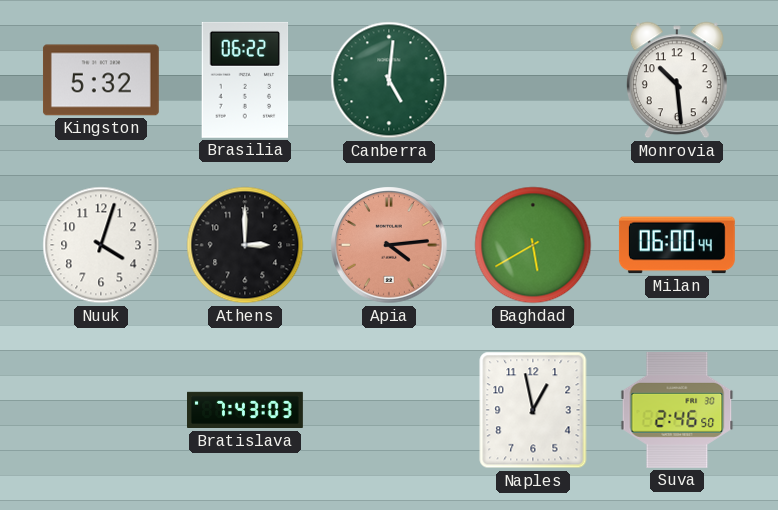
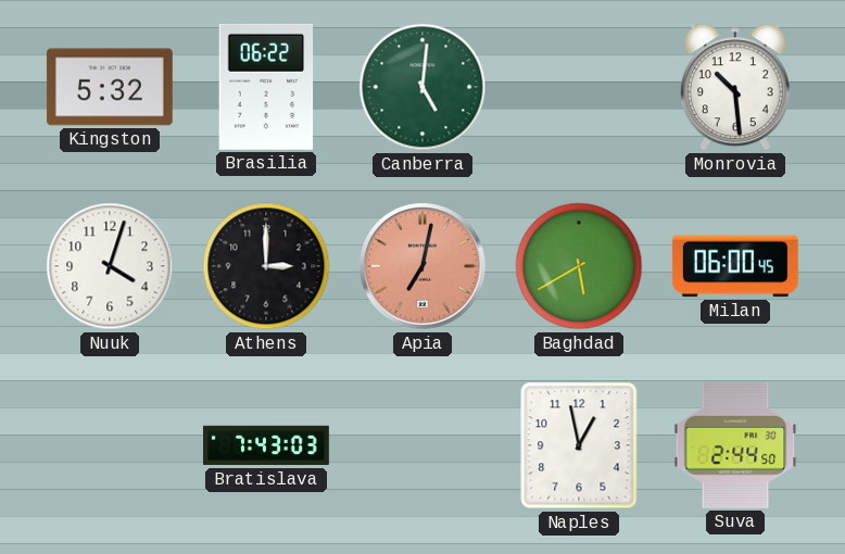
Apia: 4:14 -> 7:02
Milan: 06:00:44 -> 06:00:45
Suva: 2:46 -> 2:44
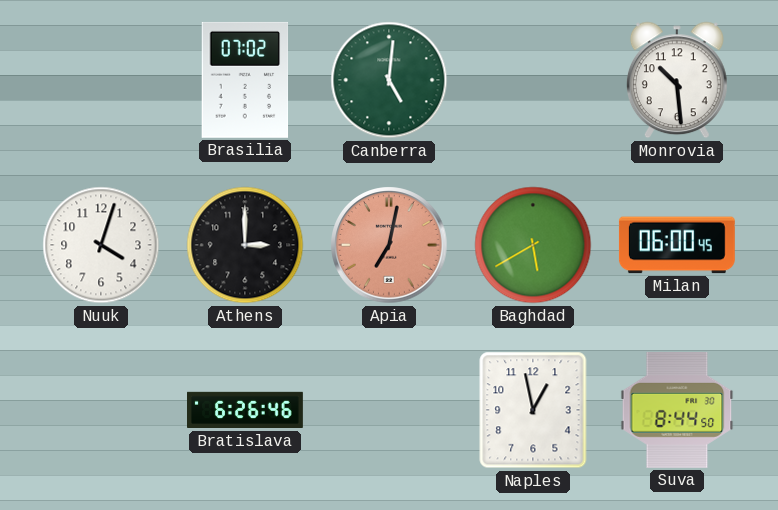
Kingston: 5:32 -> none
Brasilia: 06:22 -> 07:02
Bratislava: 7:43 -> 6:26
Suva: 2:44 -> 8:44
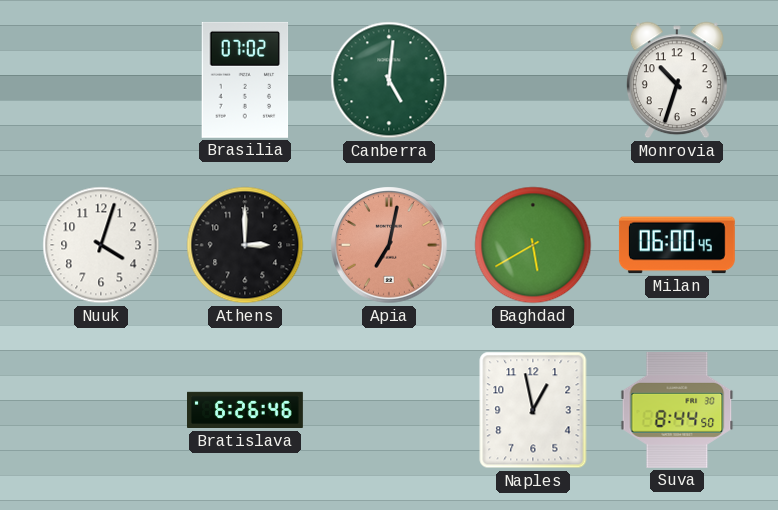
Monrovia: 10:29 -> 10:33
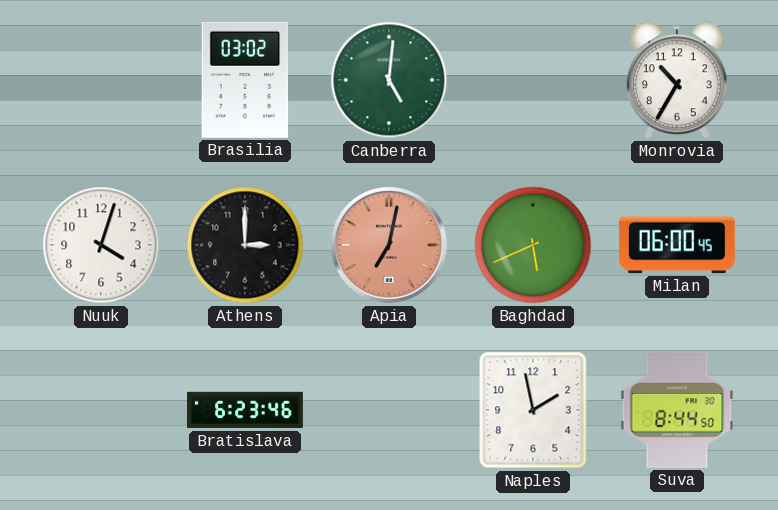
Brasilia: 07:02 -> 03:02
Monrovia: 10:33 -> 10:35
Baghdad: 5:40 -> 5:41
Bratislava: 6:26 -> 6:23
Naples: 12:58 -> 1:58
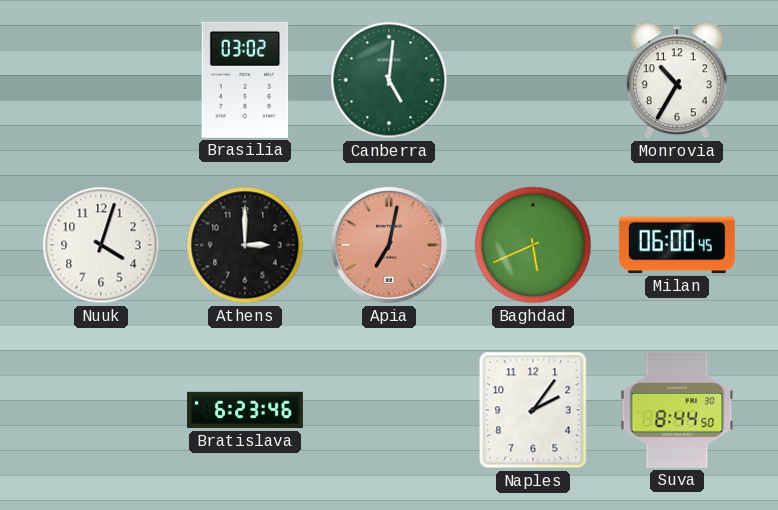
Naples: 1:58 -> 2:06
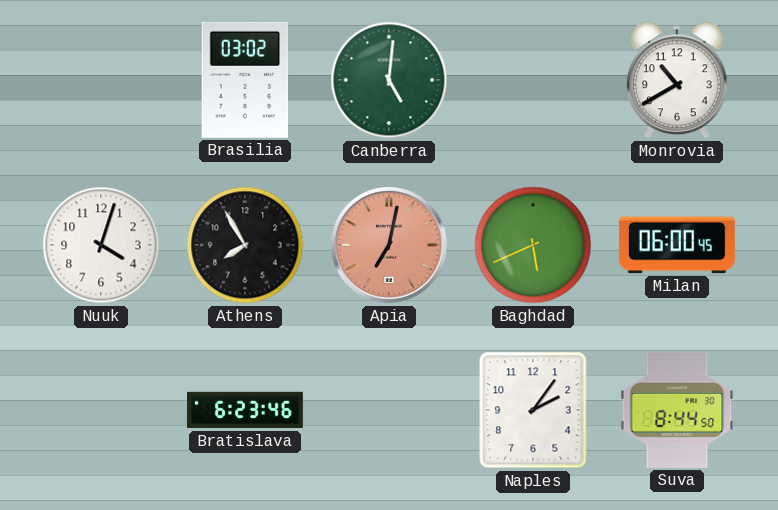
Monrovia: 10:35 -> 10:40
Athens: 3:00 -> 7:55
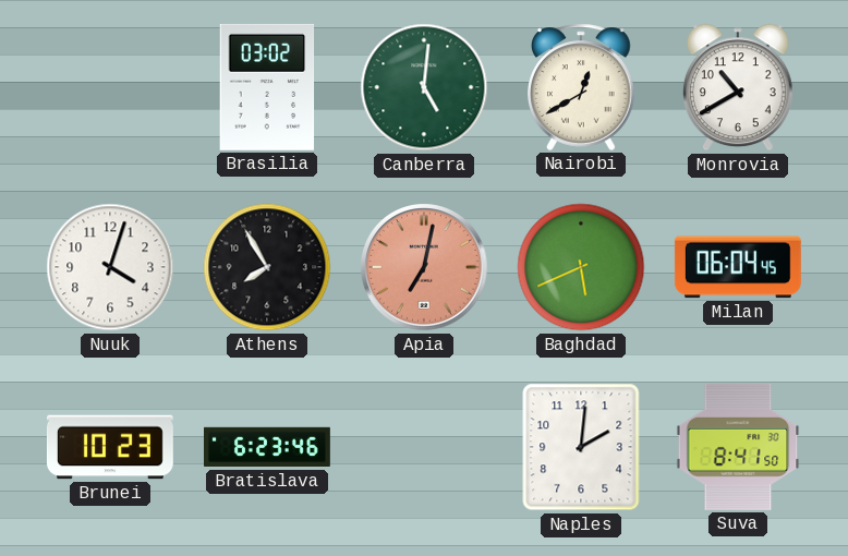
Nairobi: none -> 12:40
Milan: 06:00 -> 06:04
Brunei: none -> 10:23
Naples: 2:06 -> 2:01
Suva: 8:44 -> 8:41
